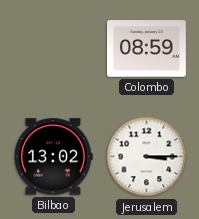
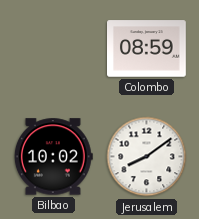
Bilbao: 13:02 -> 10:02
Jerusalem: 3:15 -> 8:09
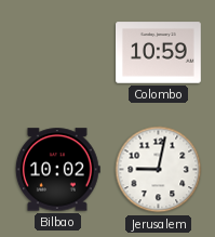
Colombo: 08:59 -> 10:59
Jerusalem: 8:09 -> 9:02
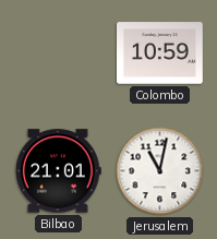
Bilbao: 10:02 -> 21:01
Jerusalem: 9:02 -> 11:02
